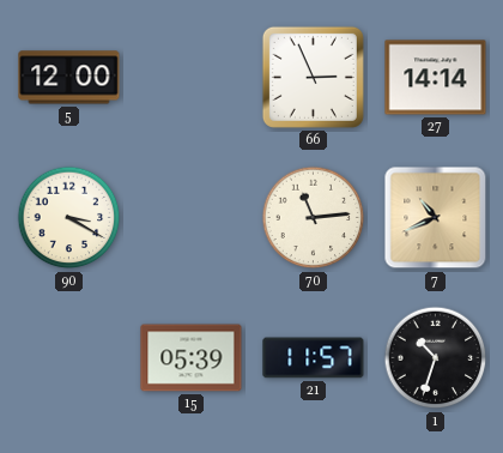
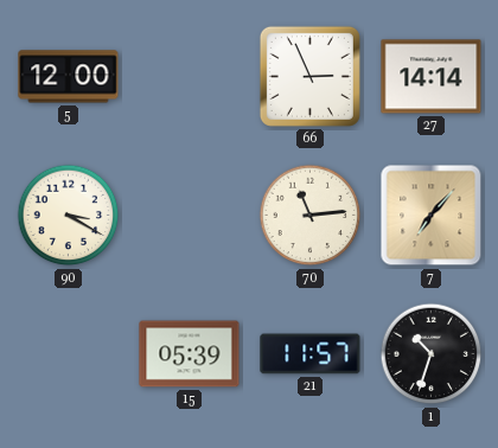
7: 10:41 -> 7:07
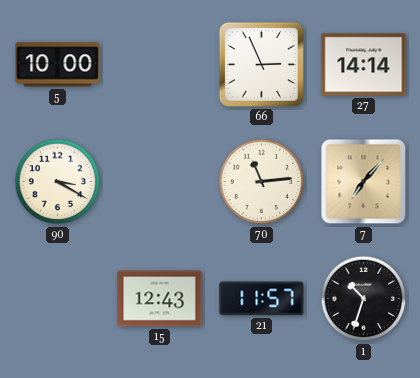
5: 12:00 -> 10:00
15: 05:39 -> 12:43
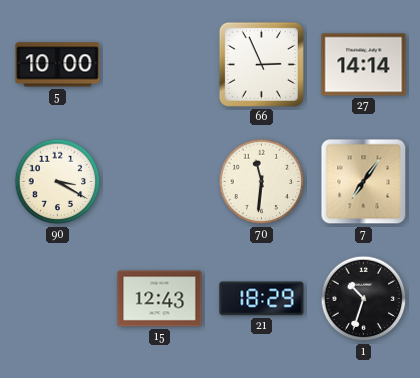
70: 11:14 -> 11:31
7: 7:07 -> 7:06
21: 11:57 -> 18:29
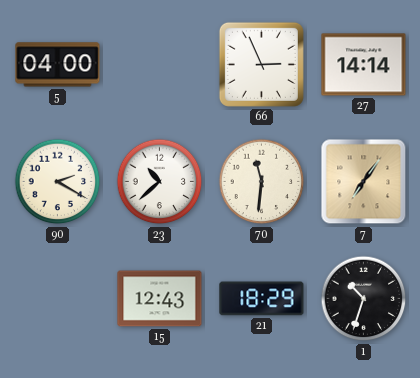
5: 10:00 -> 04:00
90: 3:20 -> 2:20
23: none -> 10:38
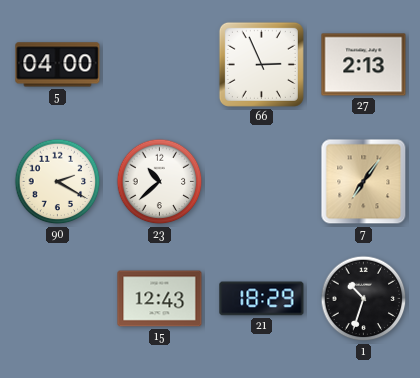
27: 14:14 -> 2:13
70: 11:31 -> none
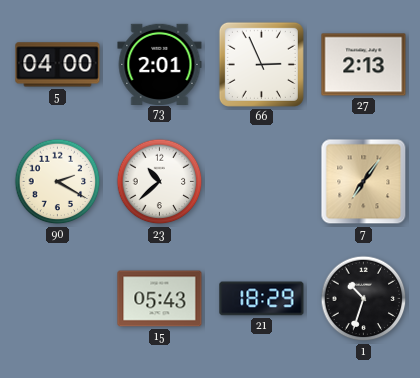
73: none -> 2:01
15: 12:43 -> 05:43
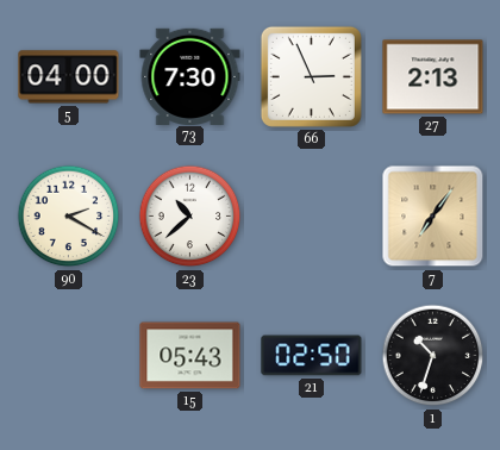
73: 2:01 -> 7:30
21: 18:29 -> 02:50
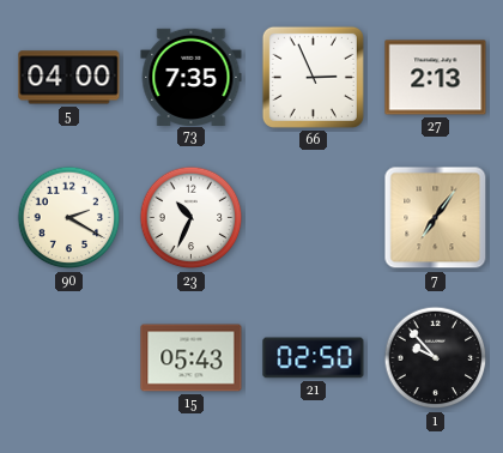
73: 7:30 -> 7:35
23: 10:38 -> 10:34
1: 10:33 -> 9:53
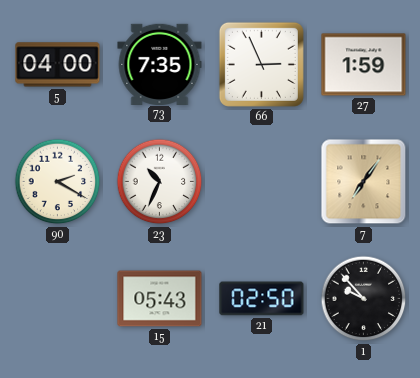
27: 2:13 -> 1:59
